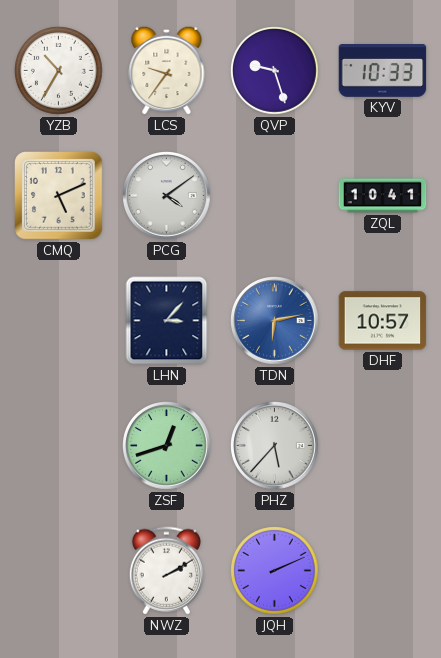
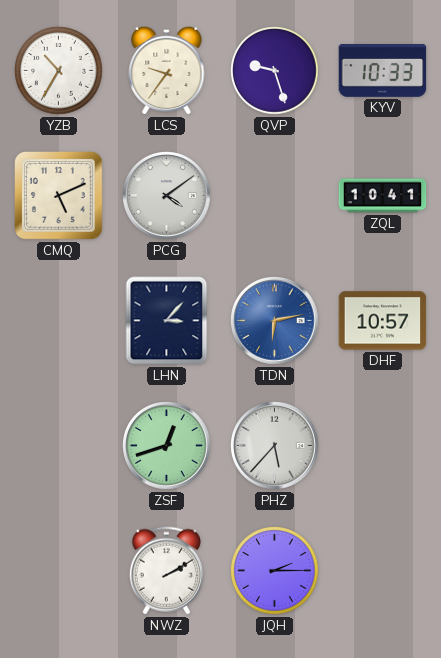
JQH: 2:11 -> 2:15
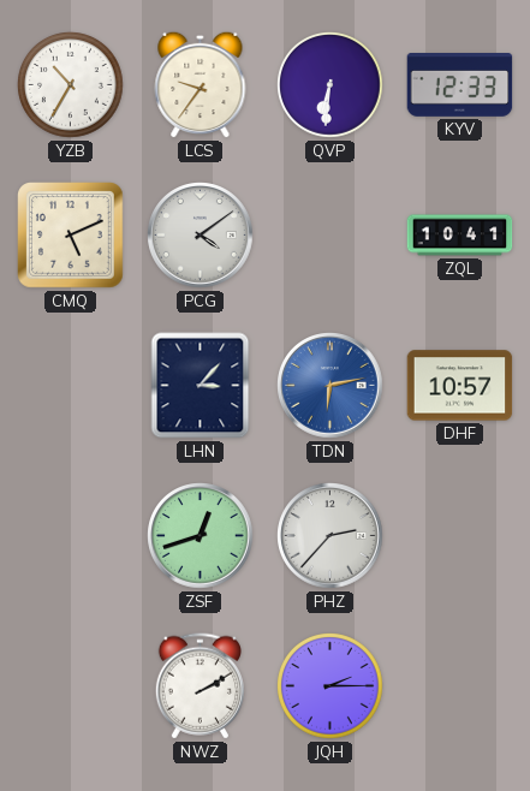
QVP: 9:27 -> 6:31
KYV: 10:33 -> 12:33
PHZ: 5:37 -> 2:37
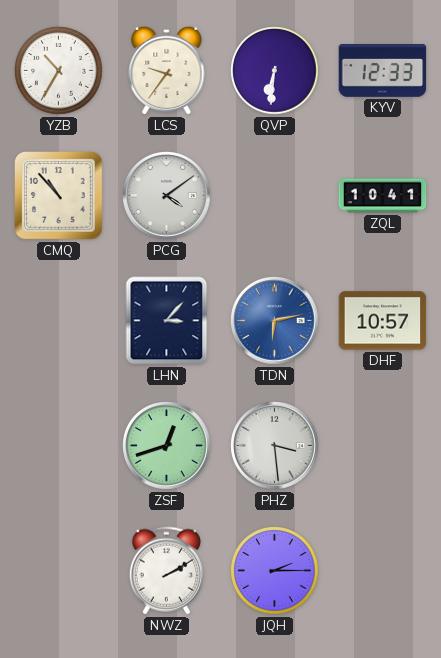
CMQ: 5:11 -> 10:53
PHZ: 2:37 -> 3:29
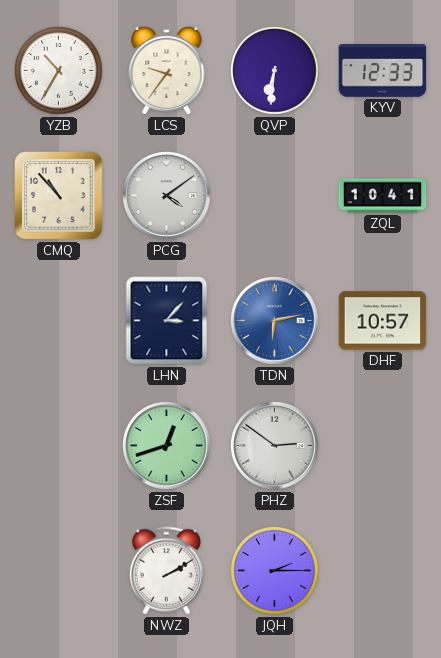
PHZ: 3:29 -> 2:51
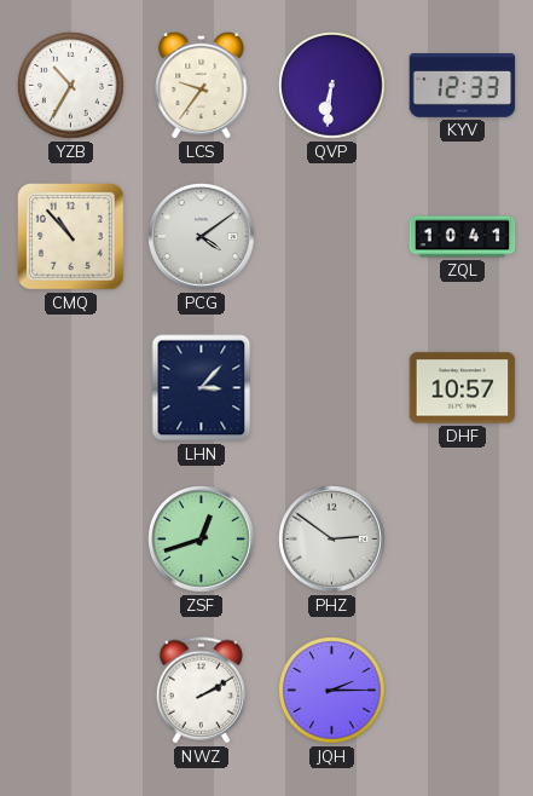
TDN: 6:13 -> none
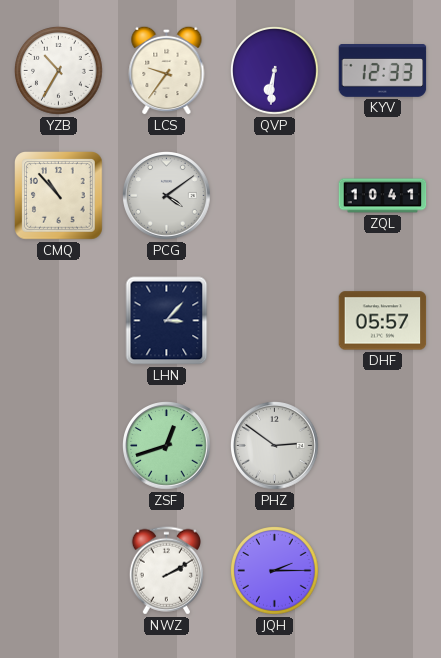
DHF: 10:57 -> 05:57
